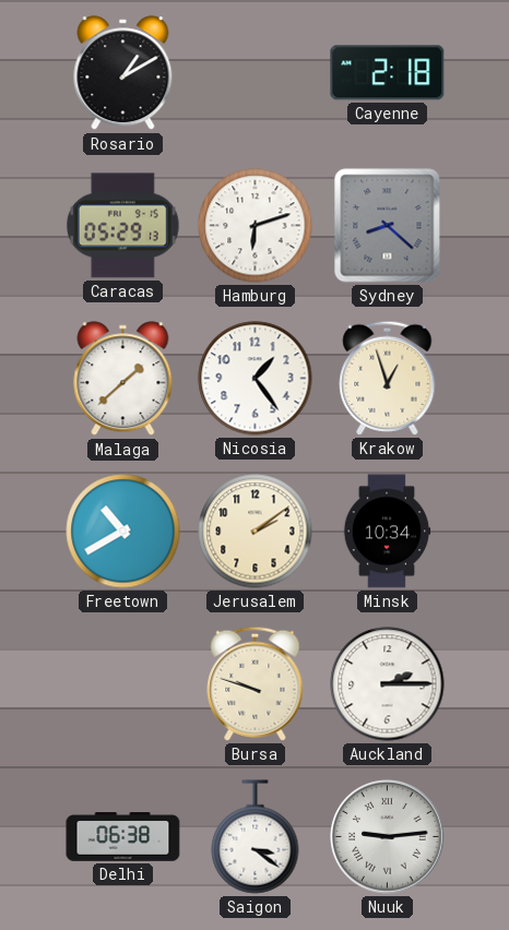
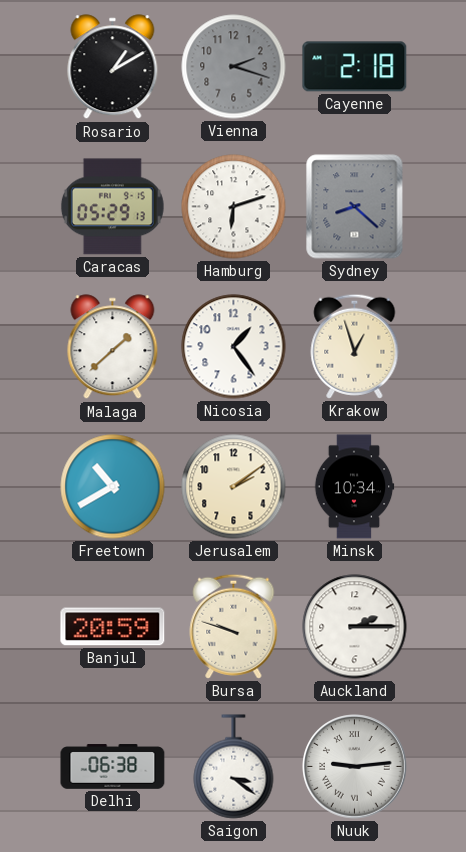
Vienna: none -> 2:18
Banjul: none -> 20:59
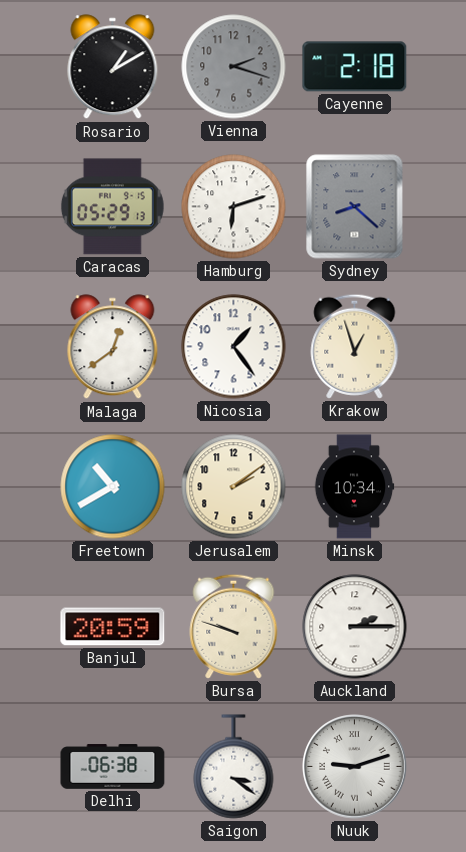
Malaga: 1:38 -> 12:39
Nuuk: 9:14 -> 9:12
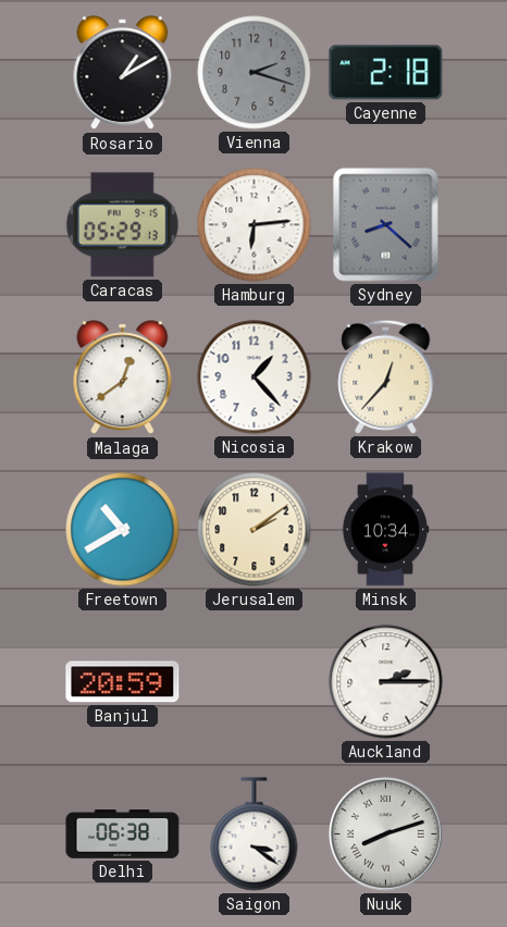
Hamburg: 6:12 -> 6:14
Nicosia: 1:24 -> 1:23
Krakow: 12:57 -> 12:37
Bursa: 9:48 -> none
Nuuk: 9:12 -> 8:12
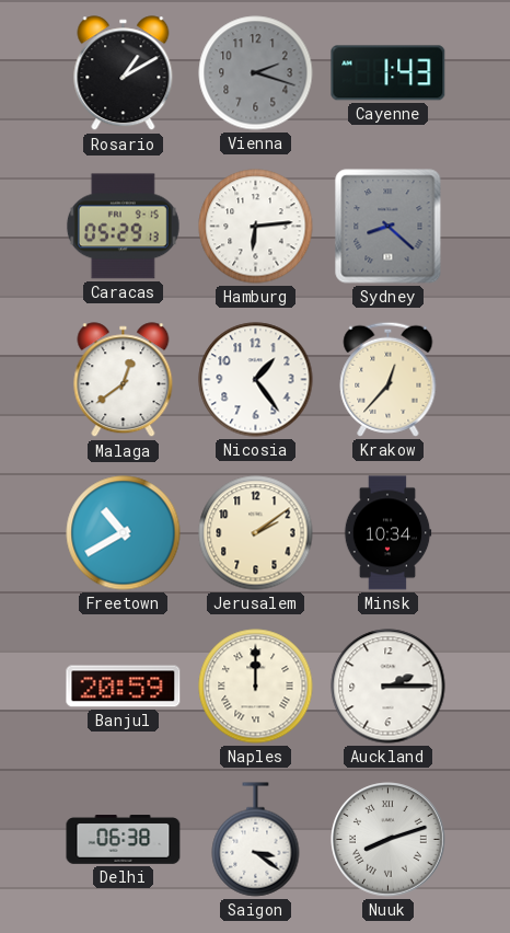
Cayenne: 2:18 -> 1:43
Nicosia: 1:23 -> 1:24
Naples: none -> 12:00
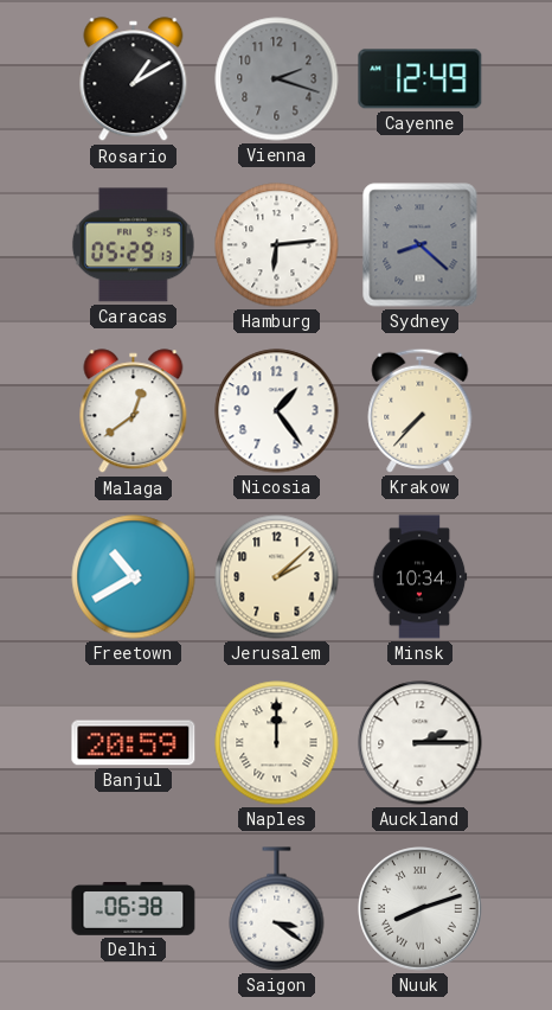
Cayenne: 1:43 -> 12:49
Krakow: 12:37 -> 7:37
Jerusalem: 2:09 -> 2:08
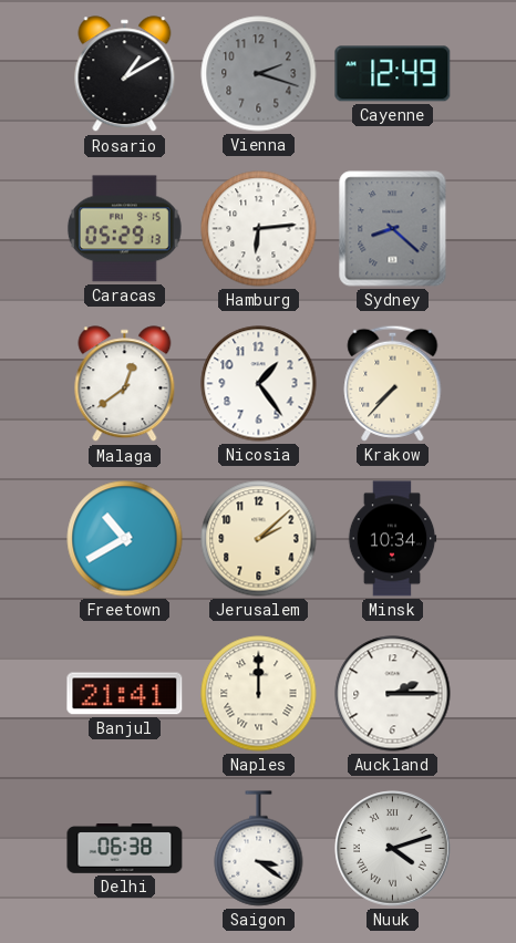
Banjul: 20:59 -> 21:41
Nuuk: 8:12 -> 4:12
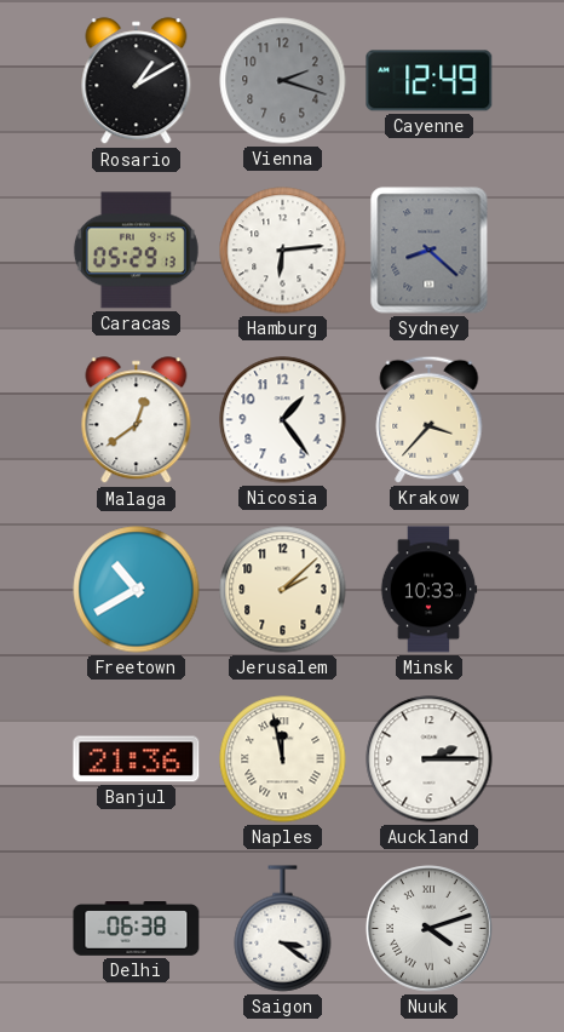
Krakow: 7:37 -> 3:37
Minsk: 10:34 -> 10:33
Banjul: 21:41 -> 21:36
Naples: 12:00 -> 11:58
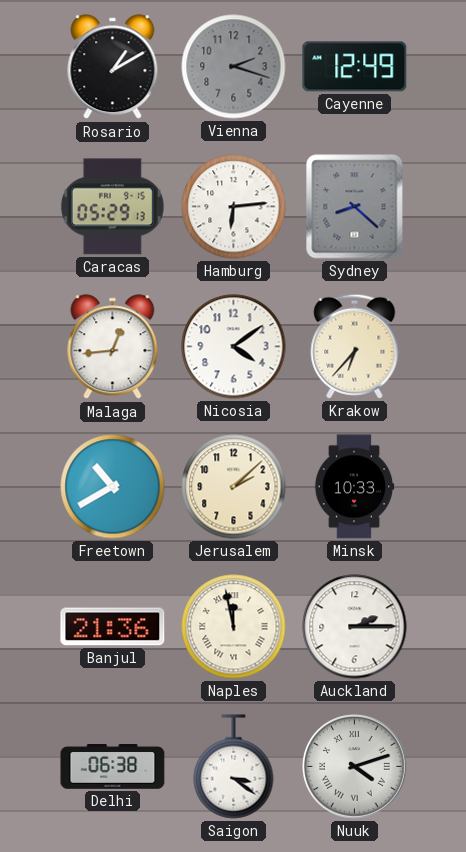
Malaga: 12:39 -> 12:44
Nicosia: 1:24 -> 4:09
Krakow: 3:37 -> 6:37
